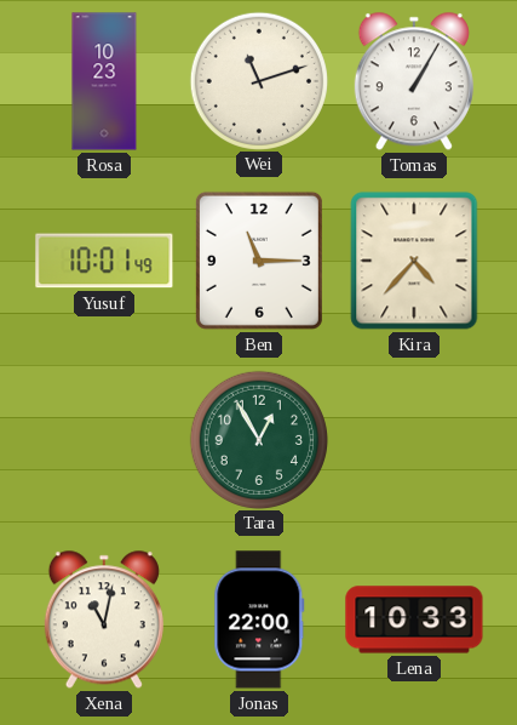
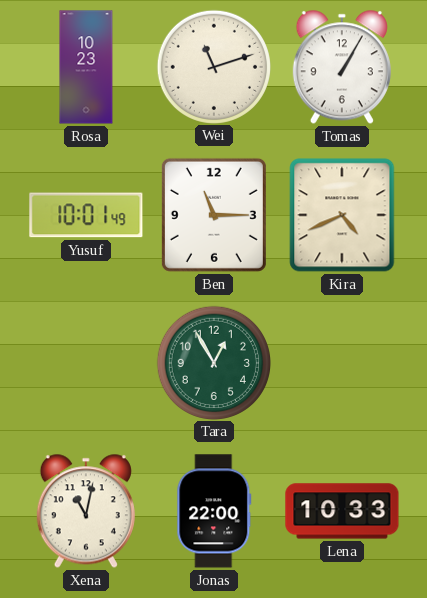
Kira: 4:37 -> 4:41
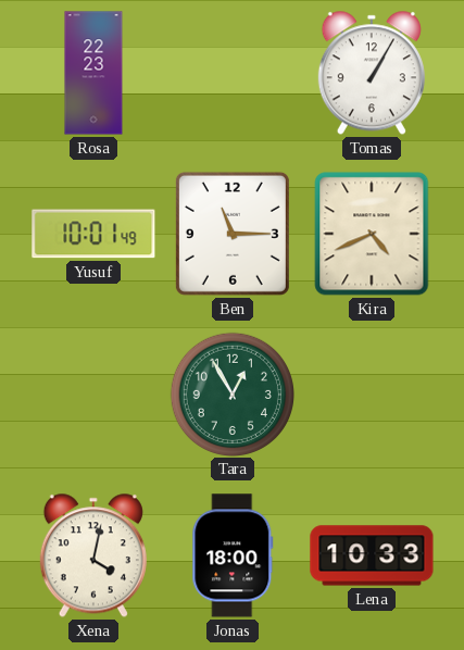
Rosa: 10:23 -> 22:23
Wei: 11:12 -> none
Xena: 11:02 -> 4:02
Jonas: 22:00 -> 18:00
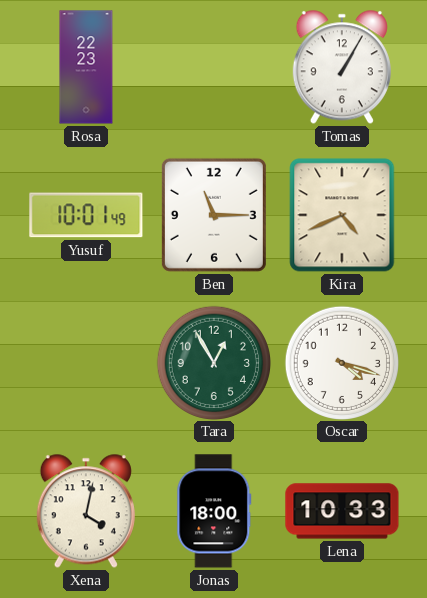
Oscar: none -> 4:18
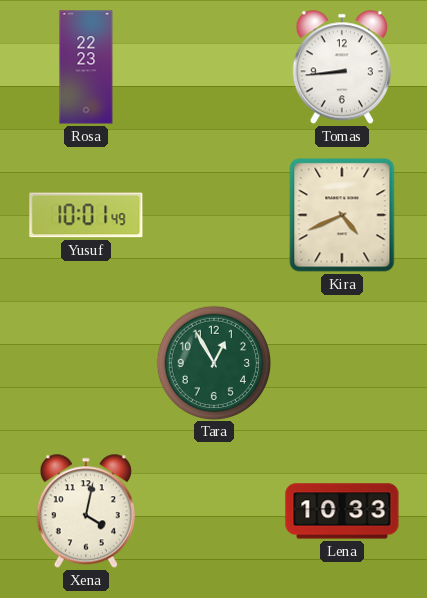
Tomas: 1:05 -> 8:44
Ben: 11:15 -> none
Oscar: 4:18 -> none
Jonas: 18:00 -> none
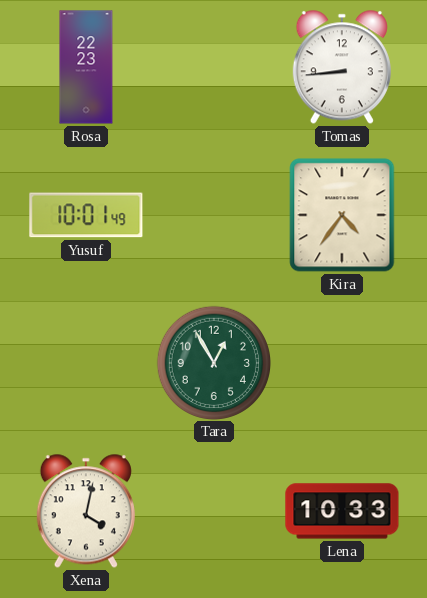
Kira: 4:41 -> 4:36
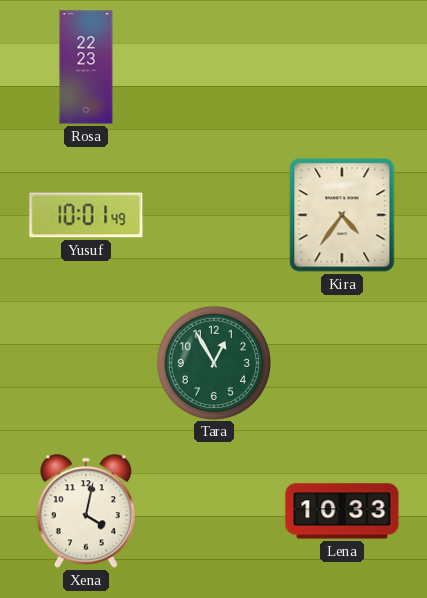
Tomas: 8:44 -> none
